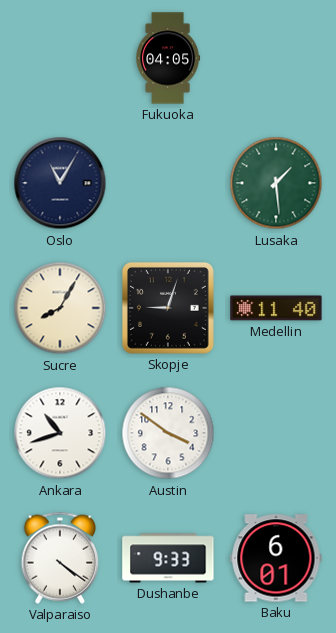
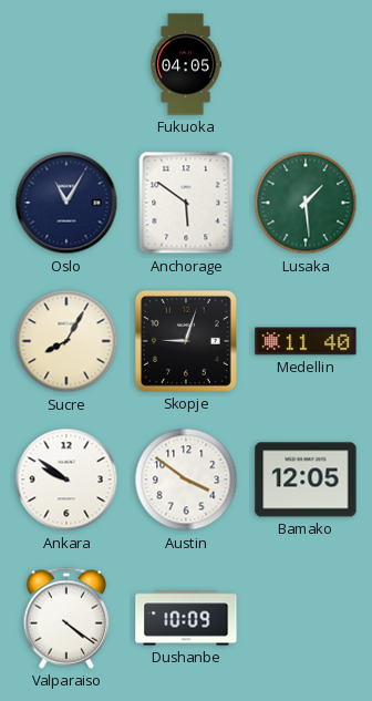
Anchorage: none -> 5:51
Ankara: 10:42 -> 9:51
Bamako: none -> 12:05
Dushanbe: 9:33 -> 10:09
Baku: 6:01 -> none
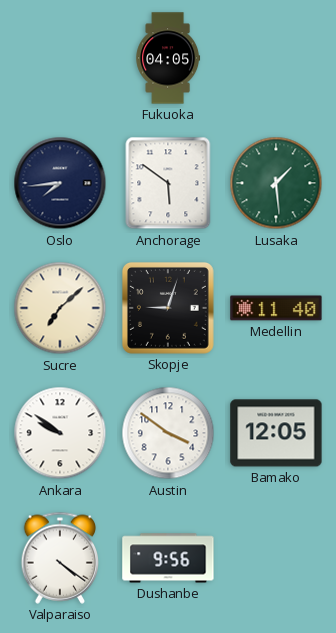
Oslo: 11:05 -> 7:44
Sucre: 8:05 -> 7:08
Dushanbe: 10:09 -> 9:56
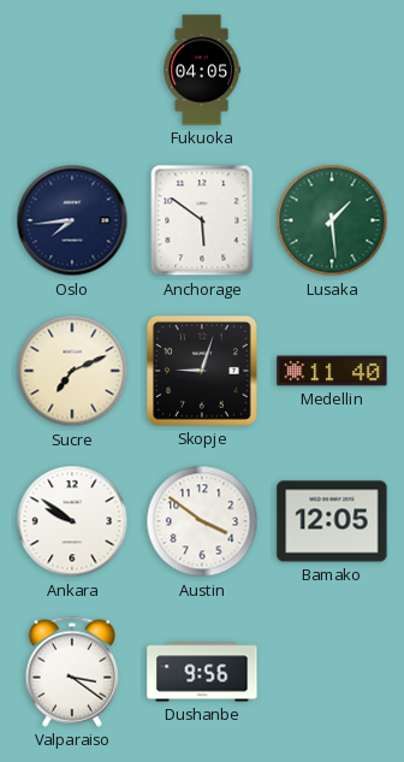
Sucre: 7:08 -> 7:11
Valparaiso: 4:21 -> 3:21
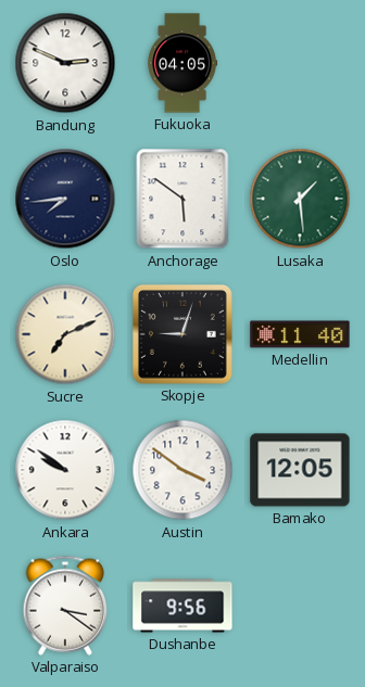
Bandung: none -> 2:49
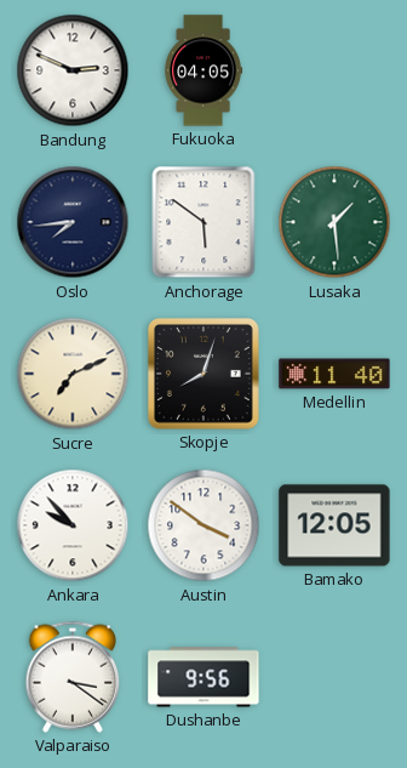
Skopje: 9:03 -> 8:03
Ankara: 9:51 -> 9:53
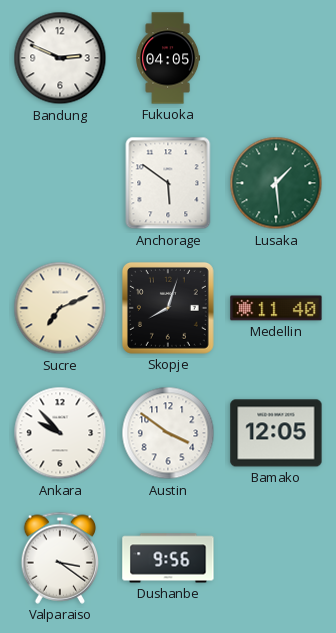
Oslo: 7:44 -> none
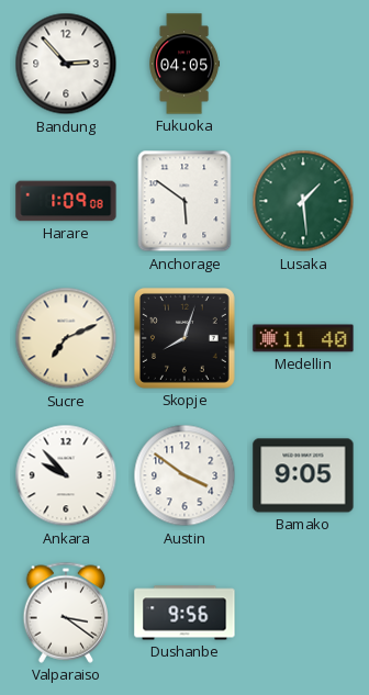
Bandung: 2:49 -> 2:53
Harare: none -> 1:09
Bamako: 12:05 -> 9:05
